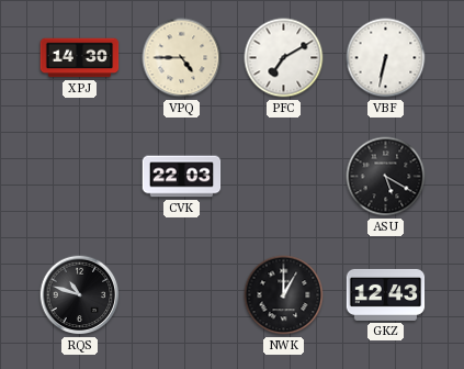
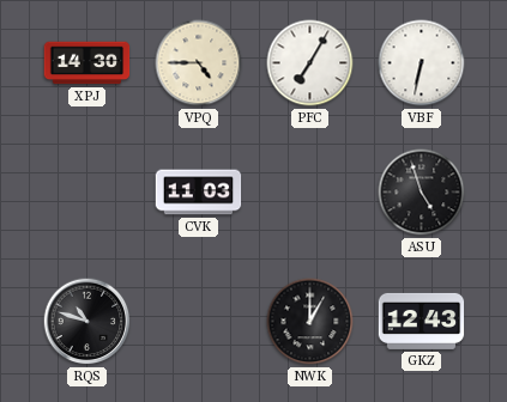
PFC: 7:10 -> 7:05
CVK: 22:03 -> 11:03
ASU: 5:20 -> 4:57
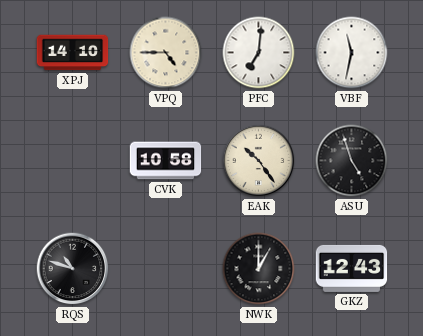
XPJ: 14:30 -> 14:10
PFC: 7:05 -> 7:01
VBF: 6:32 -> 11:32
CVK: 11:03 -> 10:58
EAK: none -> 10:24
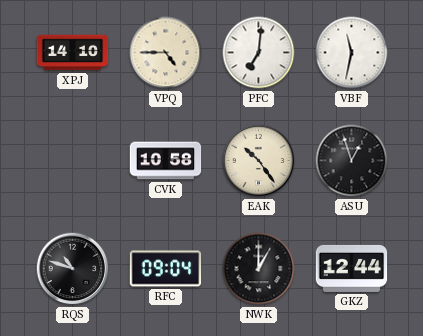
ASU: 4:57 -> 12:57
RFC: none -> 09:04
GKZ: 12:43 -> 12:44
